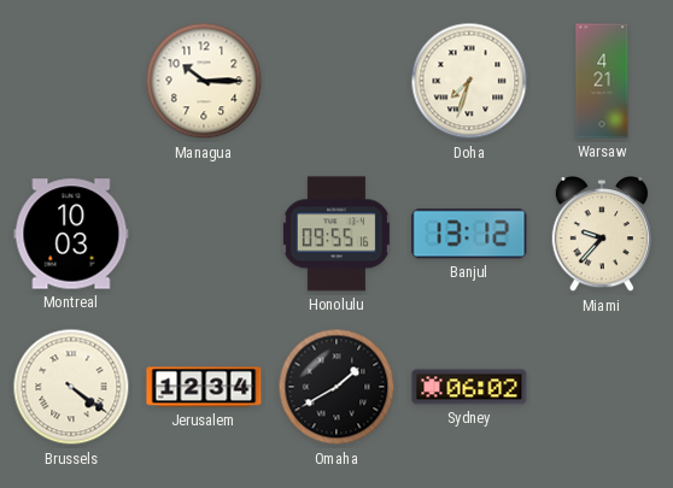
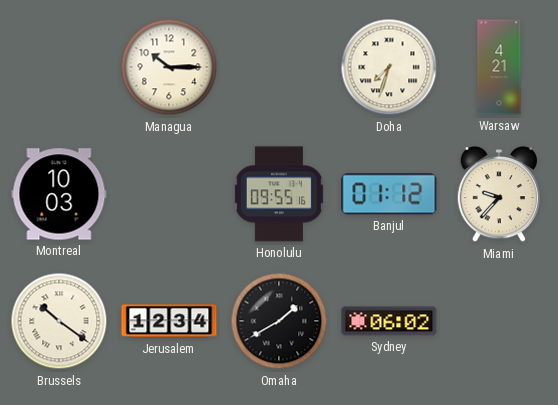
Banjul: 13:12 -> 01:12
Brussels: 4:21 -> 10:21
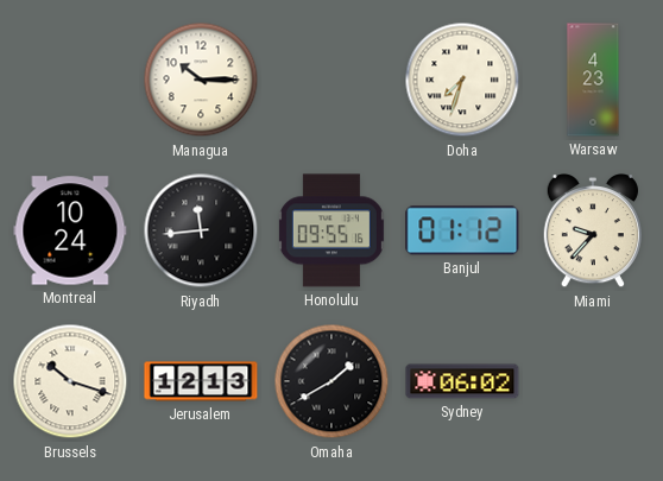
Warsaw: 4:21 -> 4:23
Montreal: 10:03 -> 10:24
Riyadh: none -> 11:44
Brussels: 10:21 -> 10:18
Jerusalem: 12:34 -> 12:13
